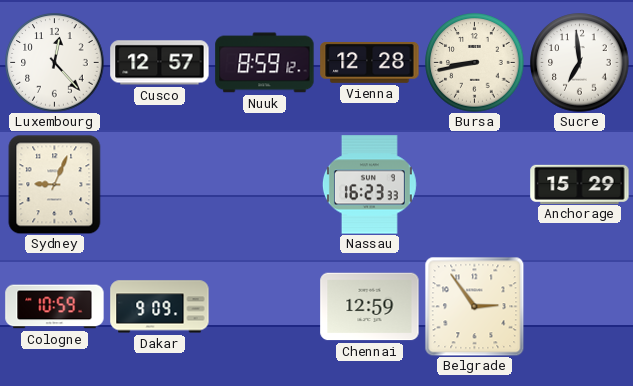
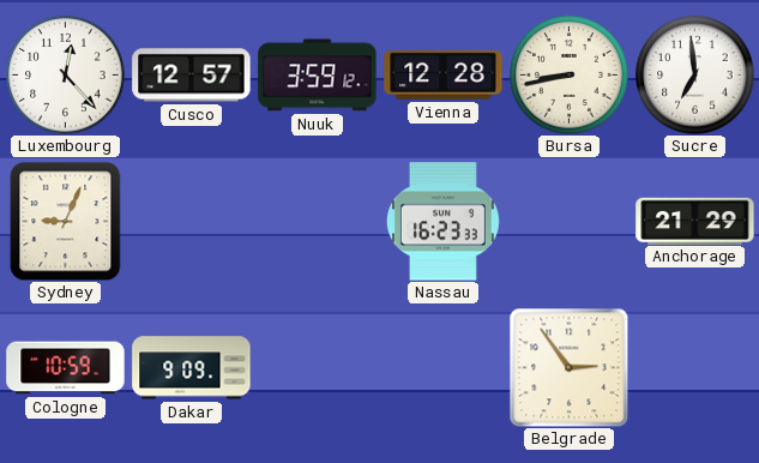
Nuuk: 8:59 -> 3:59
Anchorage: 15:29 -> 21:29
Chennai: 12:59 -> none
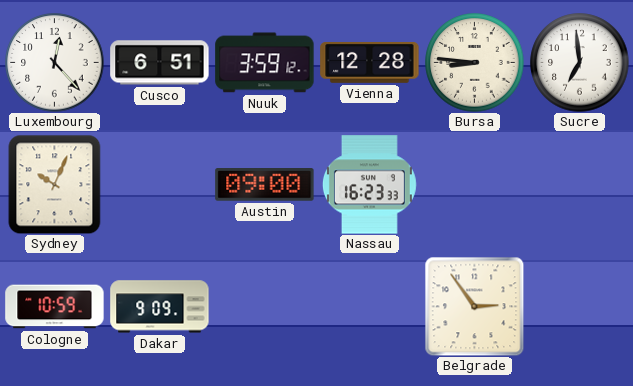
Cusco: 12:57 -> 6:51
Bursa: 8:43 -> 8:46
Sydney: 9:04 -> 10:04
Austin: none -> 09:00
Anchorage: 21:29 -> none
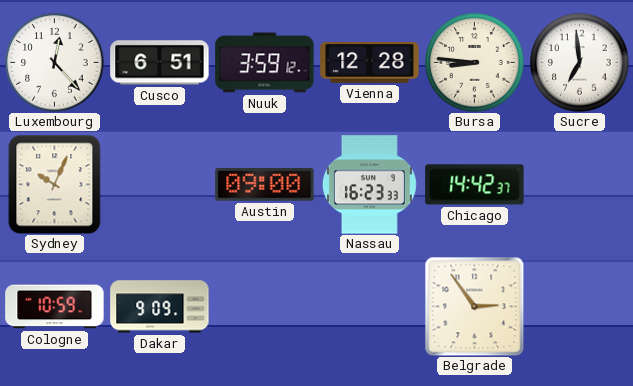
Chicago: none -> 14:42
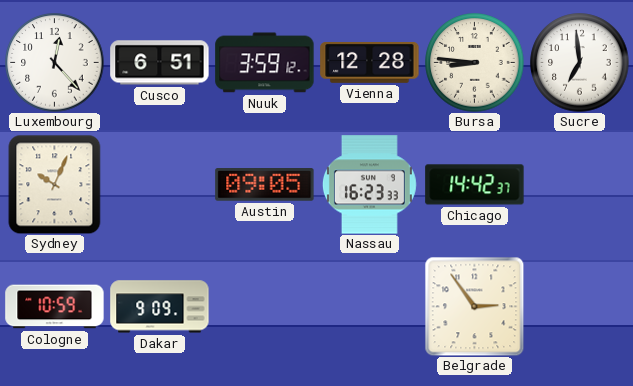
Austin: 09:00 -> 09:05
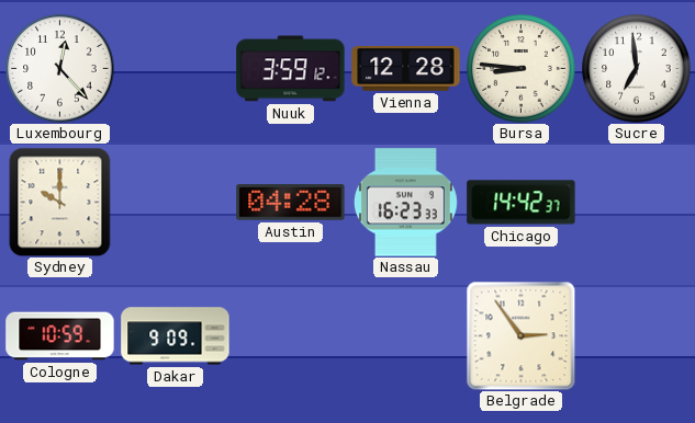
Cusco: 6:51 -> none
Sydney: 10:04 -> 10:00
Austin: 09:05 -> 04:28
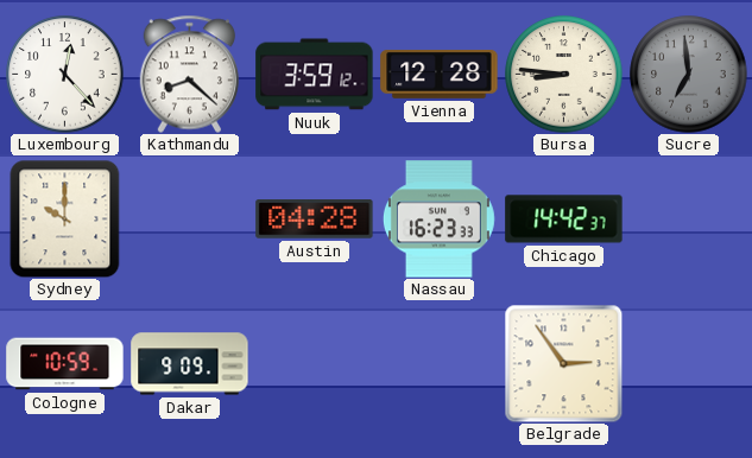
Kathmandu: none -> 8:22
Sucre dial: white -> grey
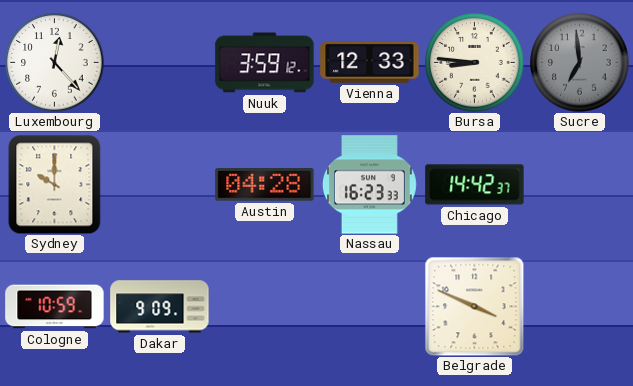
Kathmandu: 8:22 -> none
Vienna: 12:28 -> 12:33
Belgrade: 2:54 -> 3:49
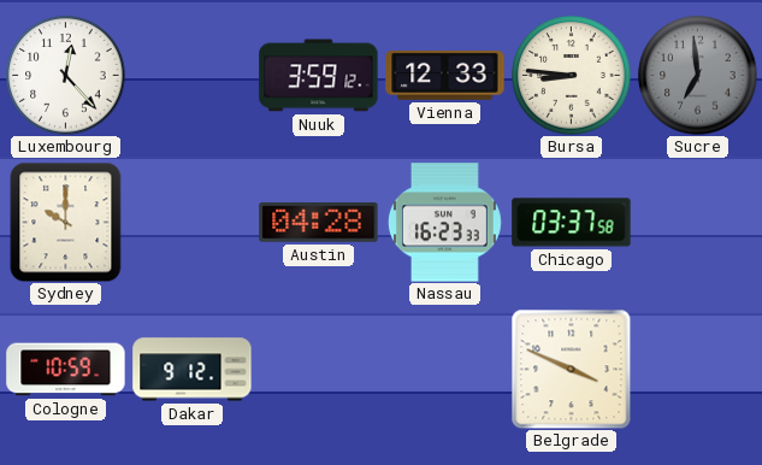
Chicago: 14:42 -> 03:37
Dakar: 9:09 -> 9:12
